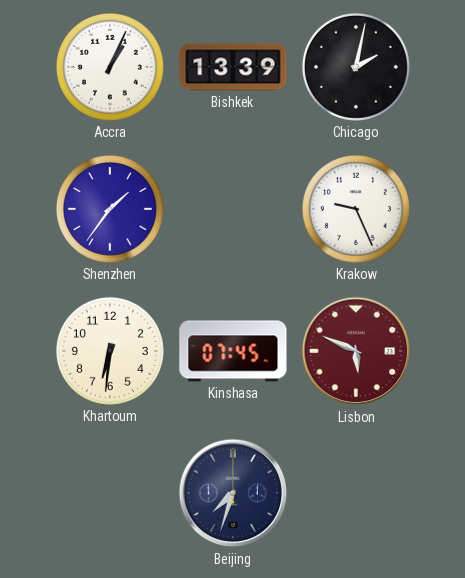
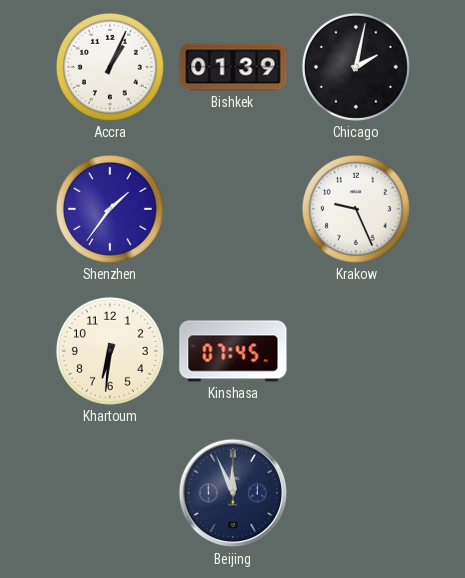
Bishkek: 13:39 -> 01:39
Lisbon: 5:49 -> none
Beijing: 7:33 -> 11:56
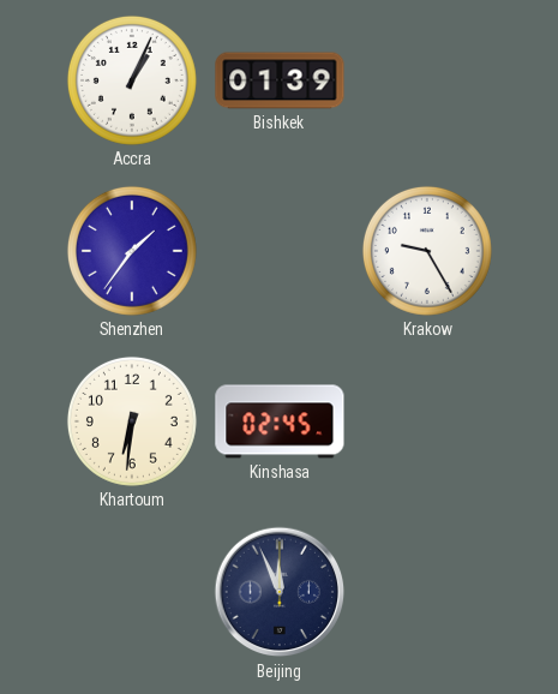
Chicago: 2:02 -> none
Krakow: 9:26 -> 9:25
Kinshasa: 07:45 -> 02:45
